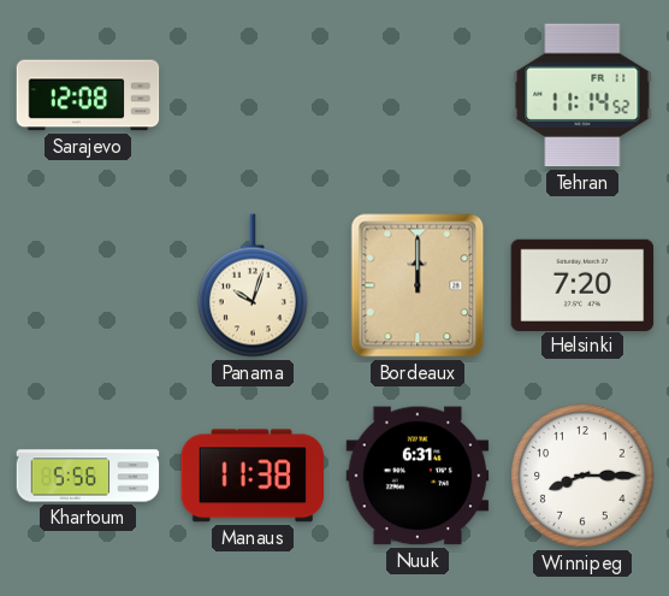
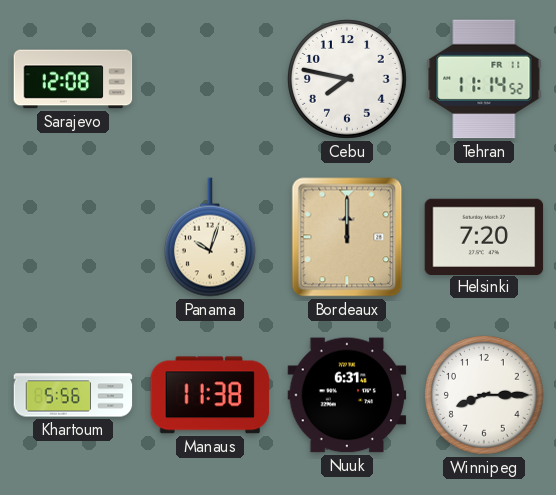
Cebu: none -> 7:47
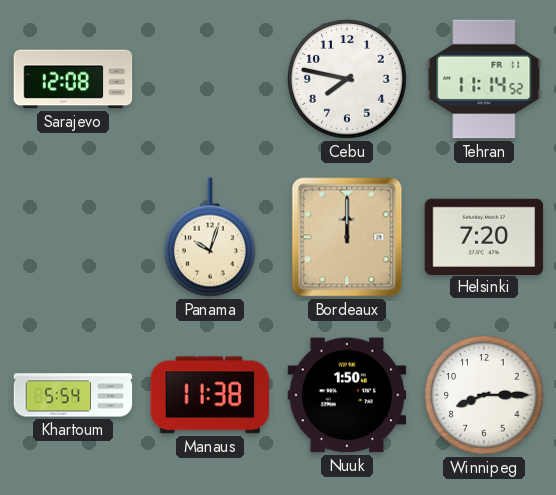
Khartoum: 5:56 -> 5:54
Nuuk: 6:31 -> 1:50
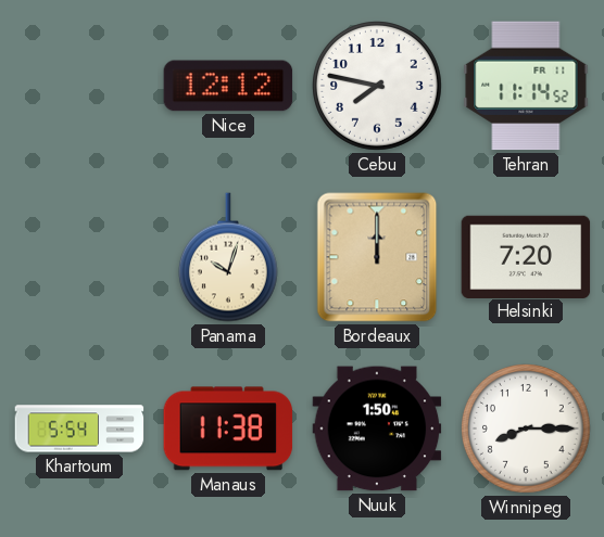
Sarajevo: 12:08 -> none
Nice: none -> 12:12
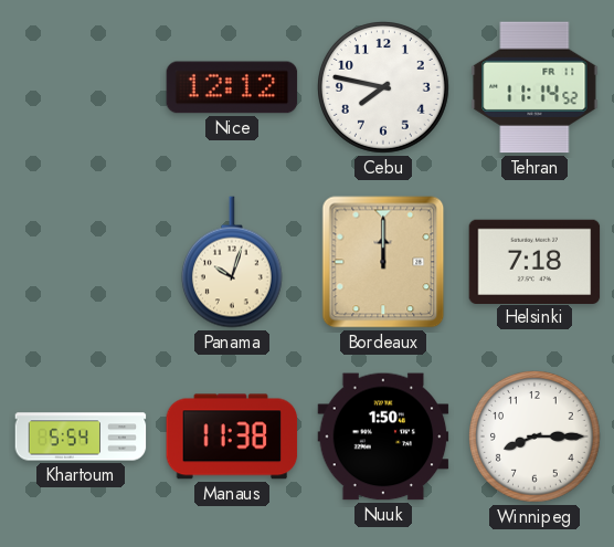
Helsinki: 7:20 -> 7:18
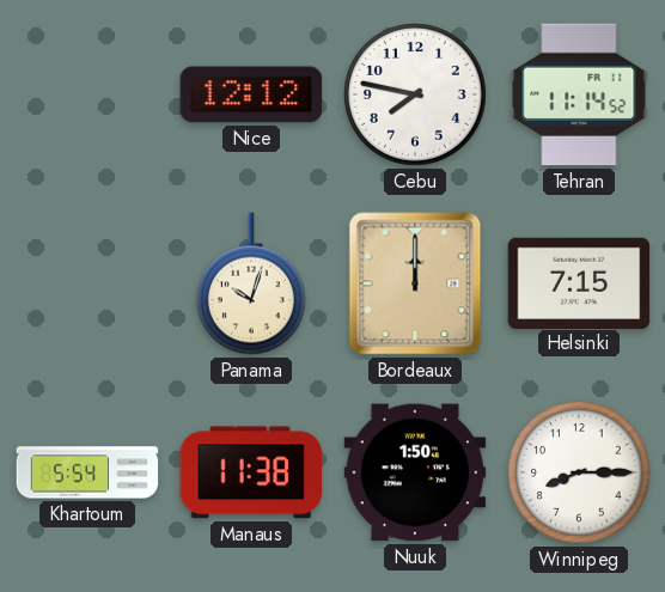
Helsinki: 7:18 -> 7:15
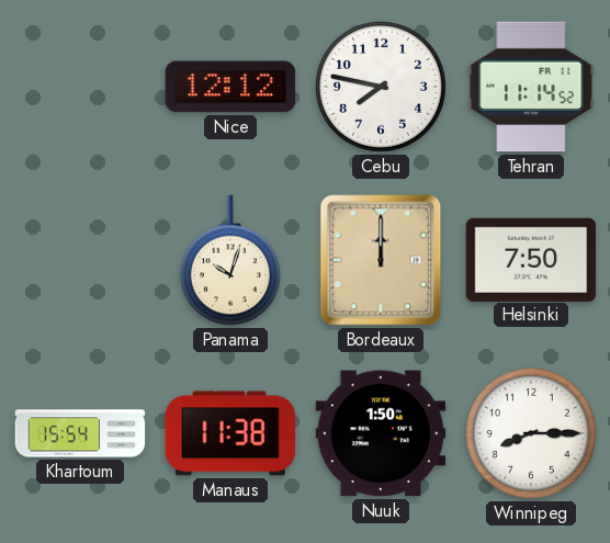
Helsinki: 7:15 -> 7:50
Khartoum: 5:54 -> 15:54
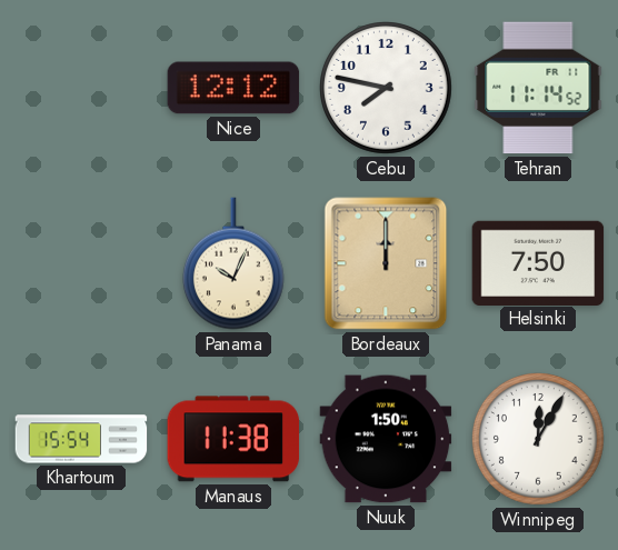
Panama: 10:03 -> 10:04
Winnipeg: 8:15 -> 12:05
